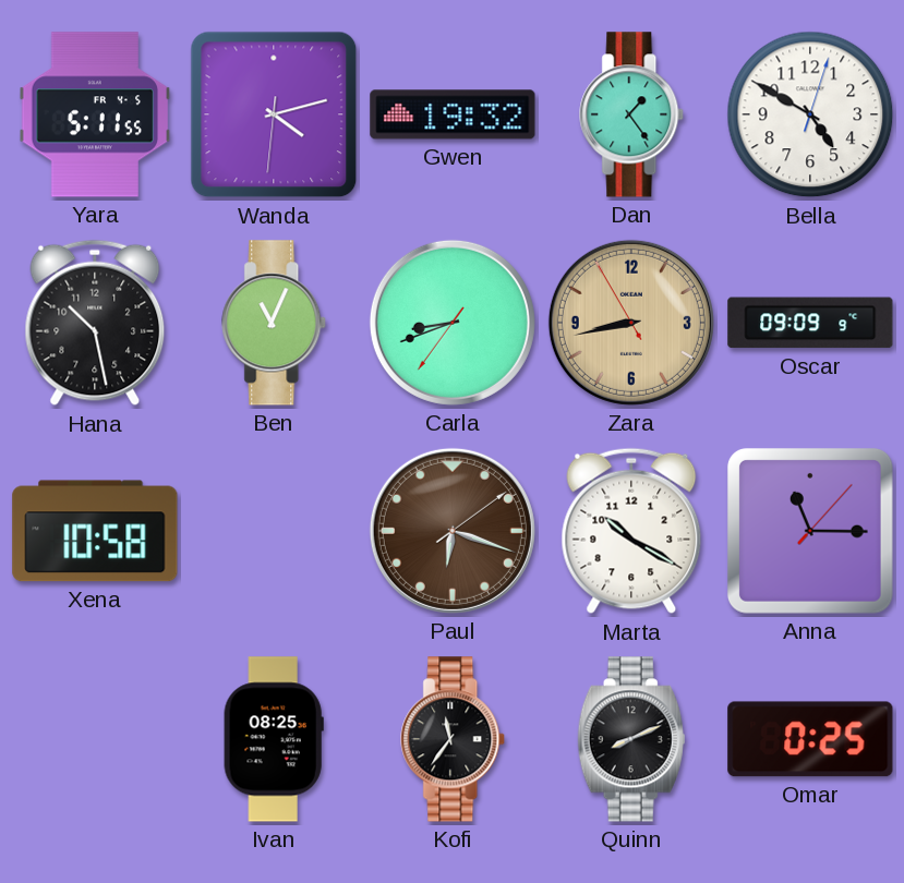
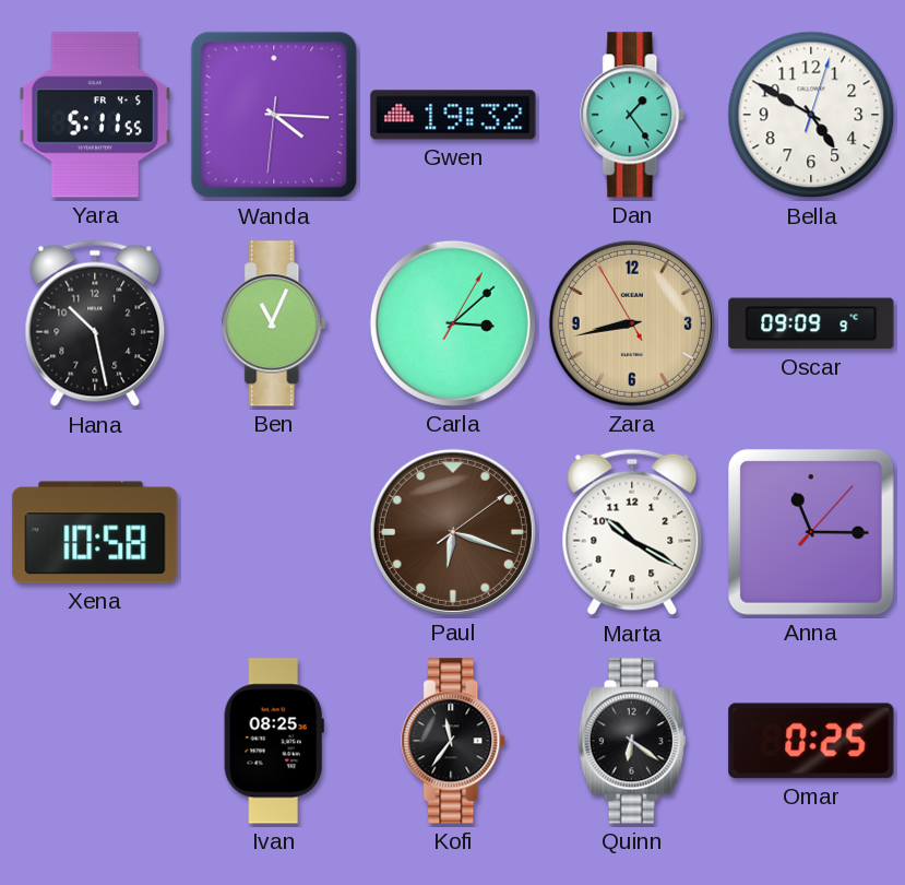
Wanda: 4:12 -> 4:15
Carla: 8:41 -> 3:08
Quinn: 8:11 -> 6:21
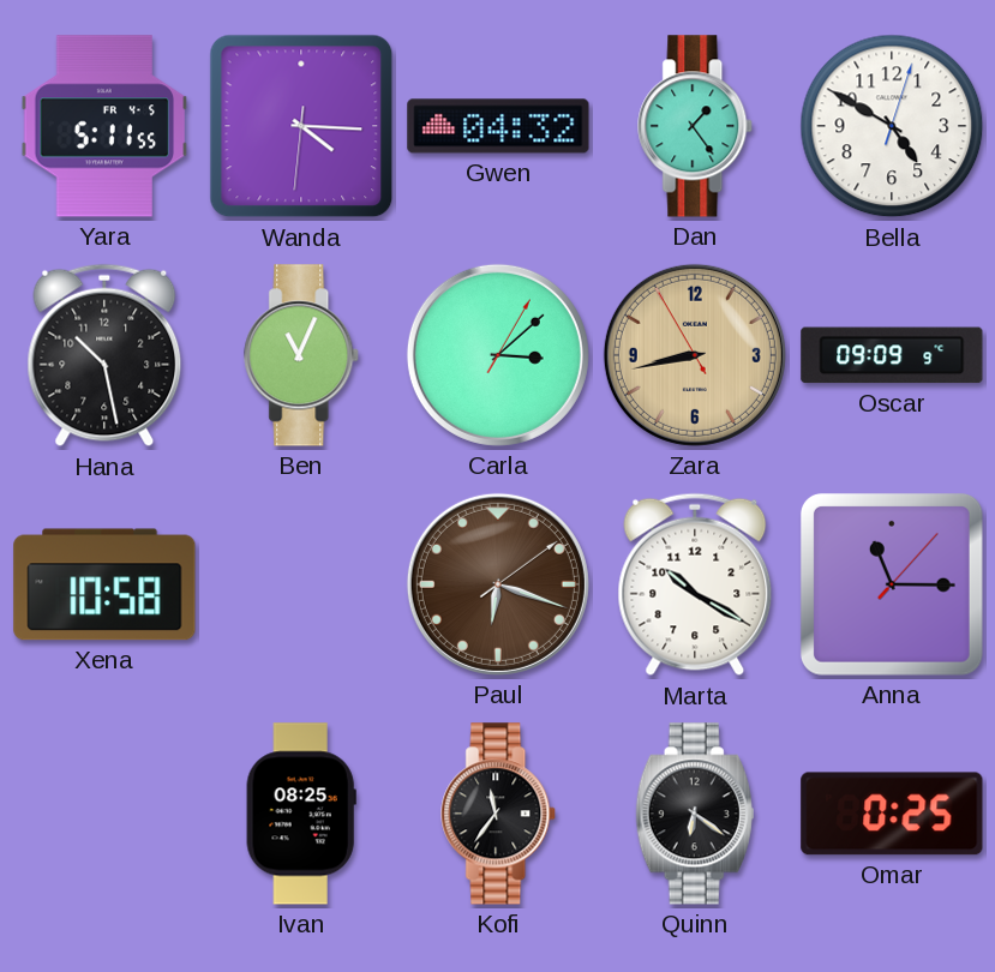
Gwen: 19:32 -> 04:32
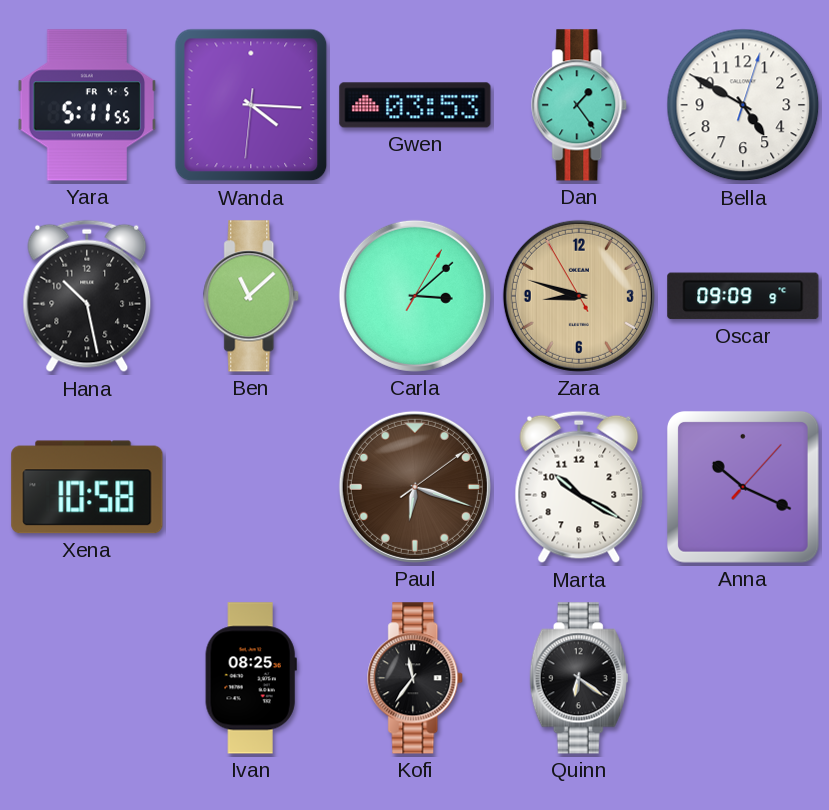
Gwen: 04:32 -> 03:53
Ben: 11:04 -> 11:08
Zara: 8:42 -> 8:47
Anna: 11:15 -> 10:19
Omar: 0:25 -> none
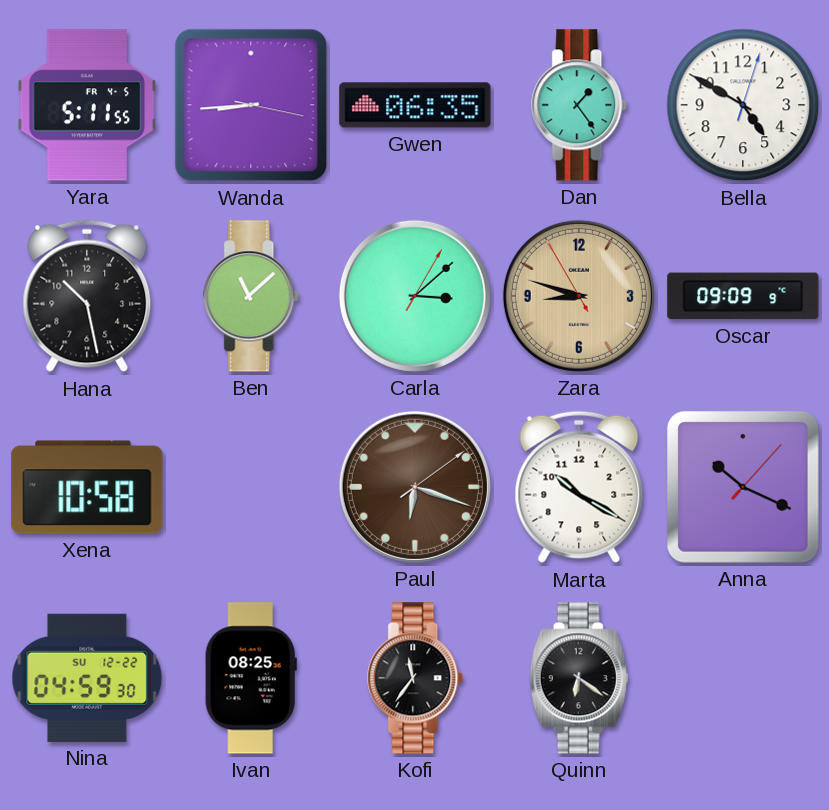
Wanda: 4:15 -> 8:44
Gwen: 03:53 -> 06:35
Nina: none -> 04:59
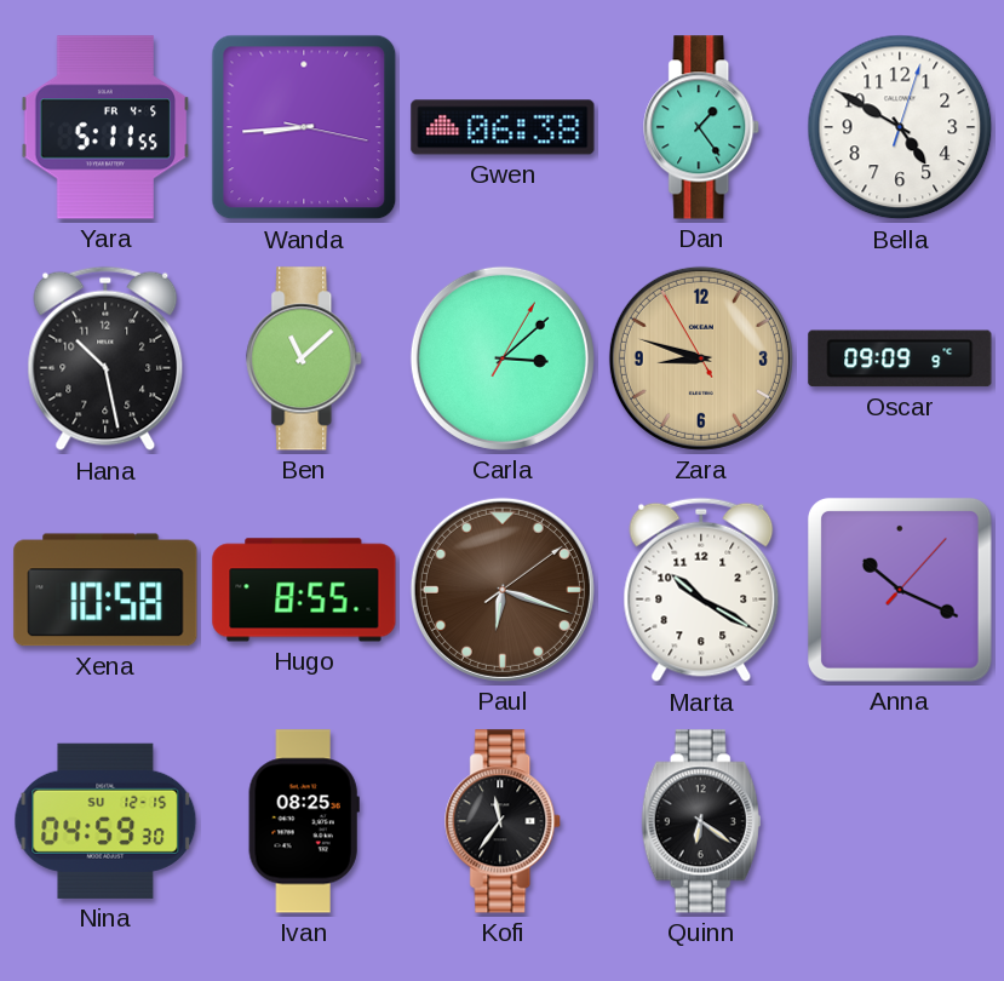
Gwen: 06:35 -> 06:38
Hugo: none -> 8:55
Nina date: SU 12-22 -> SU 12-15
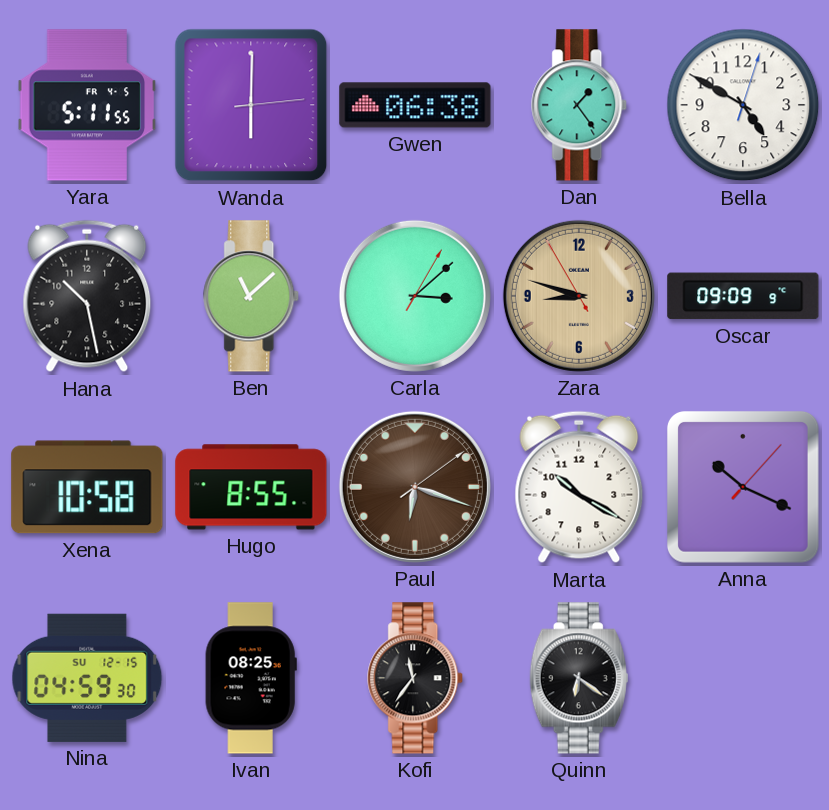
Wanda: 8:44 -> 6:00
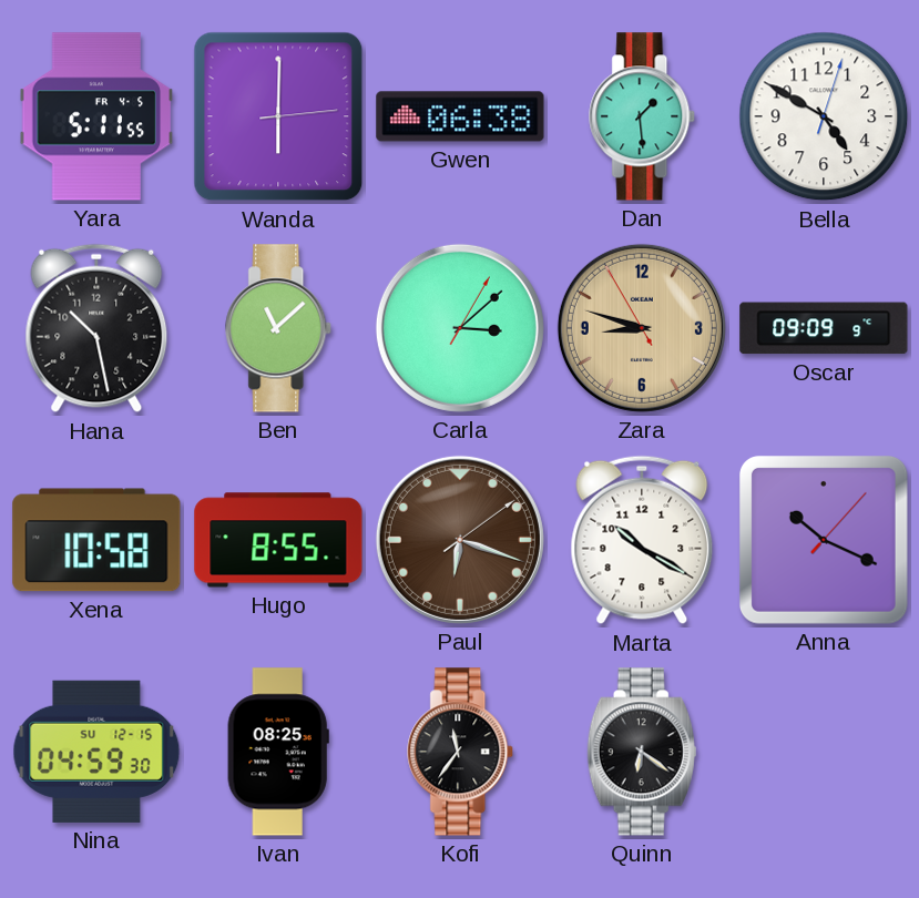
Dan: 1:24 -> 1:29
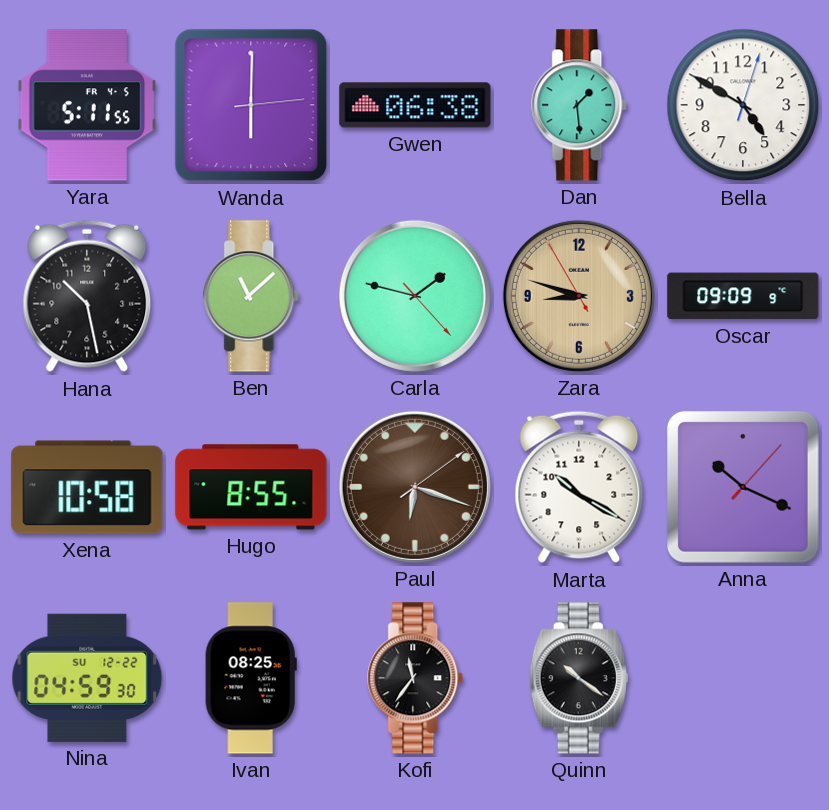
Carla: 3:08 -> 1:47
Nina date: SU 12-15 -> SU 12-22
Quinn: 6:21 -> 10:21
